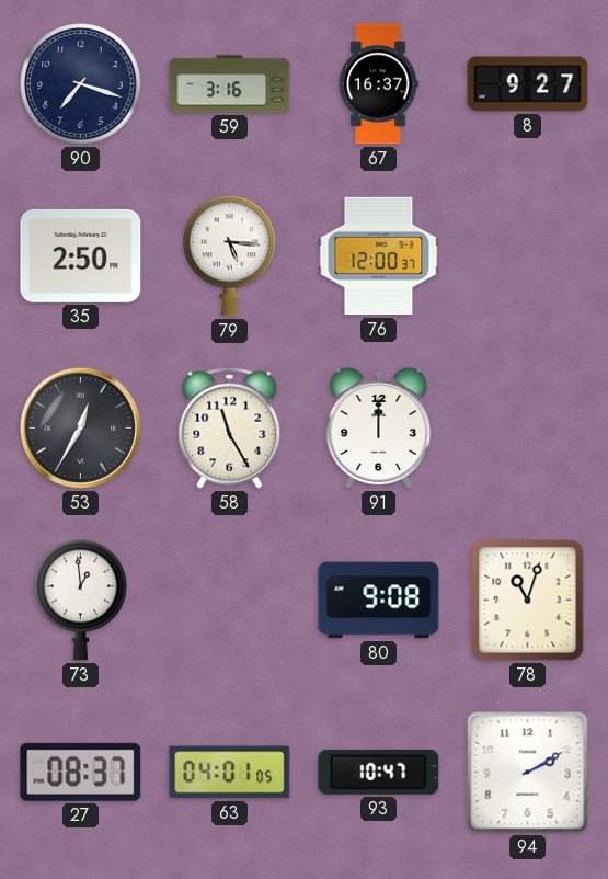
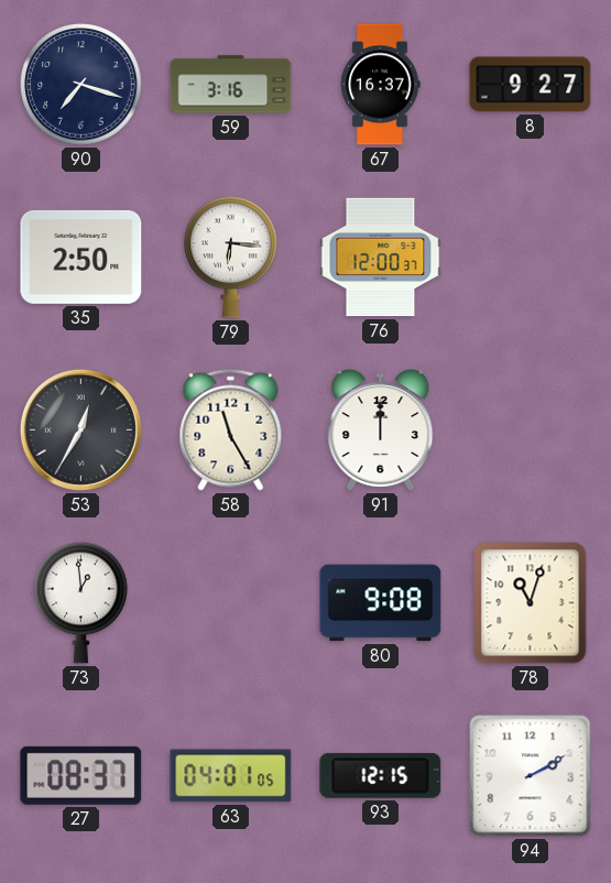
79: 5:16 -> 6:16
93: 10:47 -> 12:15
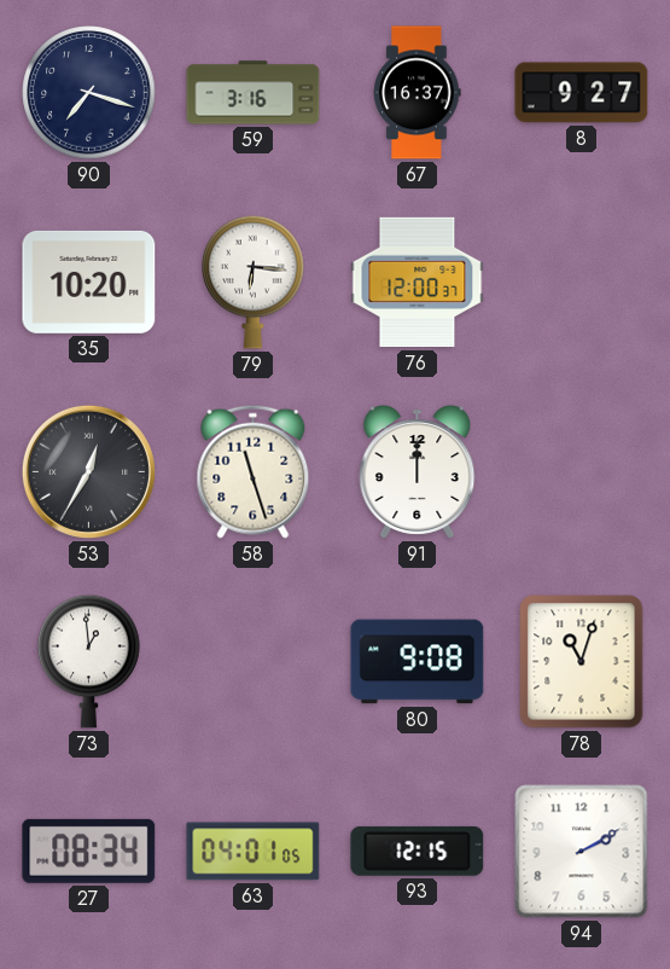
35: 2:50 -> 10:20
58: 11:25 -> 11:27
27: 08:37 -> 08:34
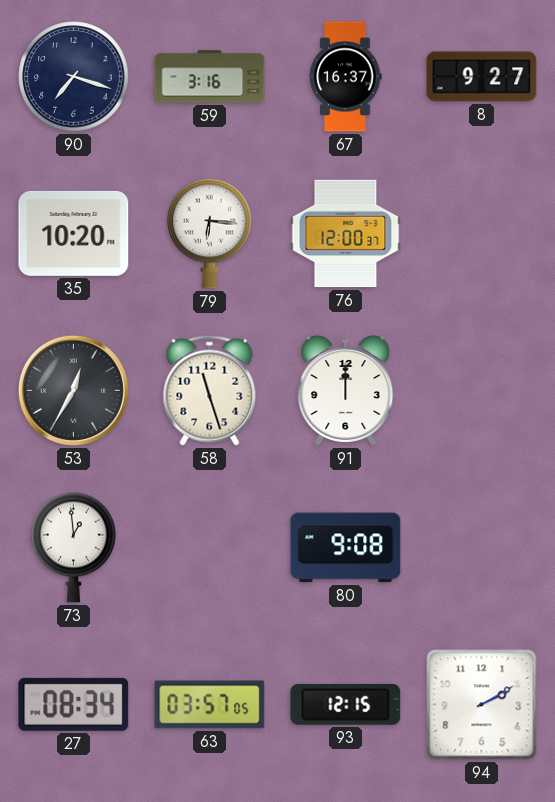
78: 11:03 -> none
63: 04:01 -> 03:57
